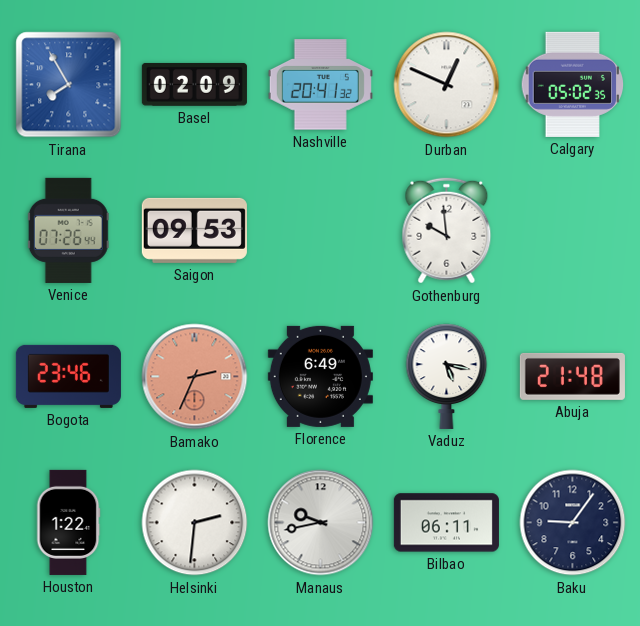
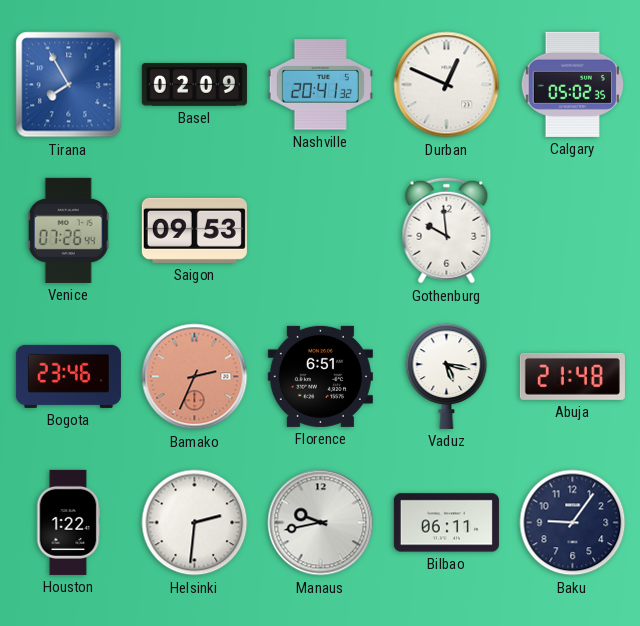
Florence: 6:49 -> 6:51
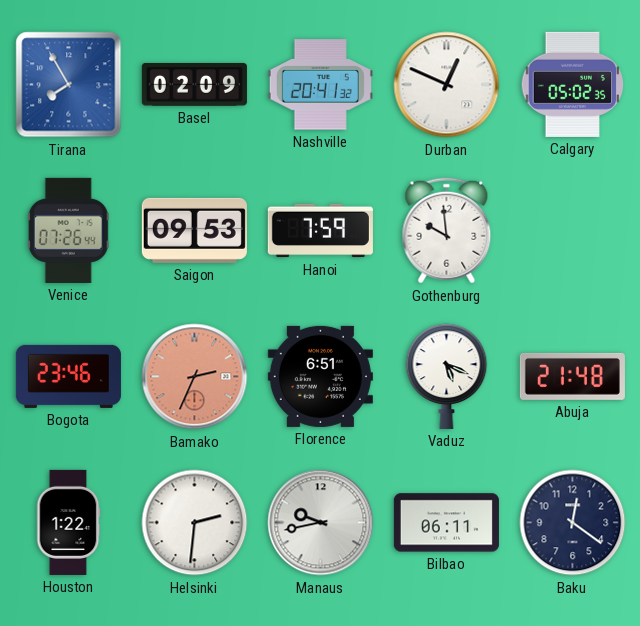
Hanoi: none -> 7:59
Vaduz: 5:17 -> 5:19
Baku: 9:06 -> 12:21
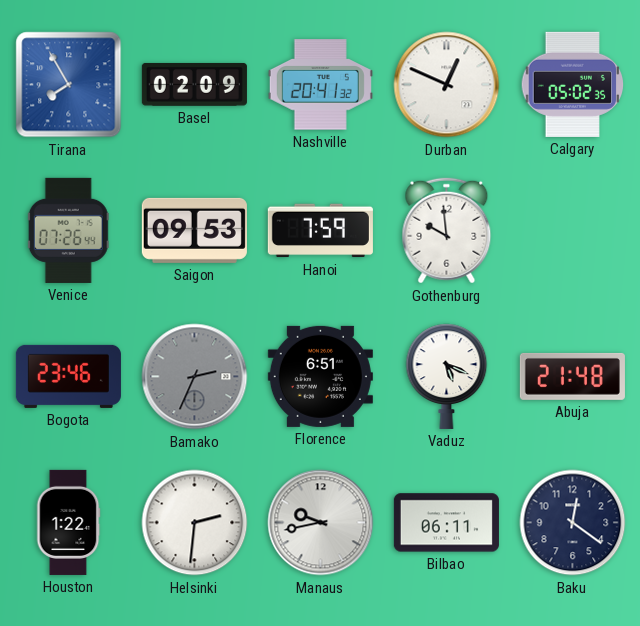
Bamako dial: salmon -> grey
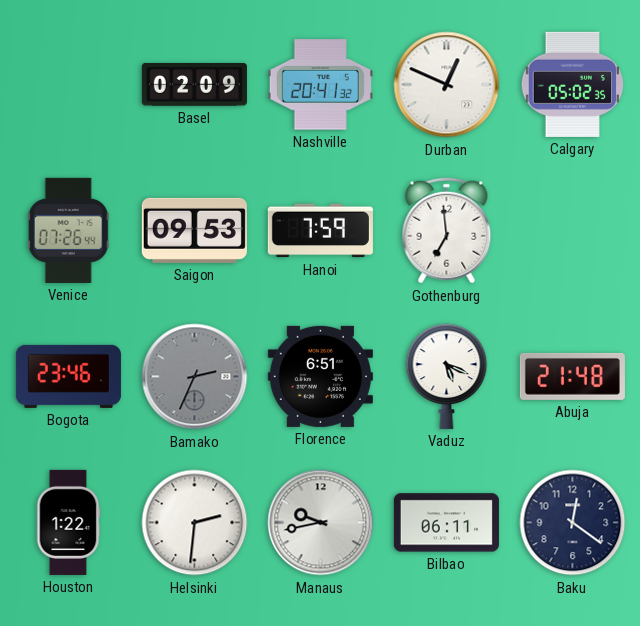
Tirana: 7:55 -> none
Gothenburg: 9:59 -> 6:59
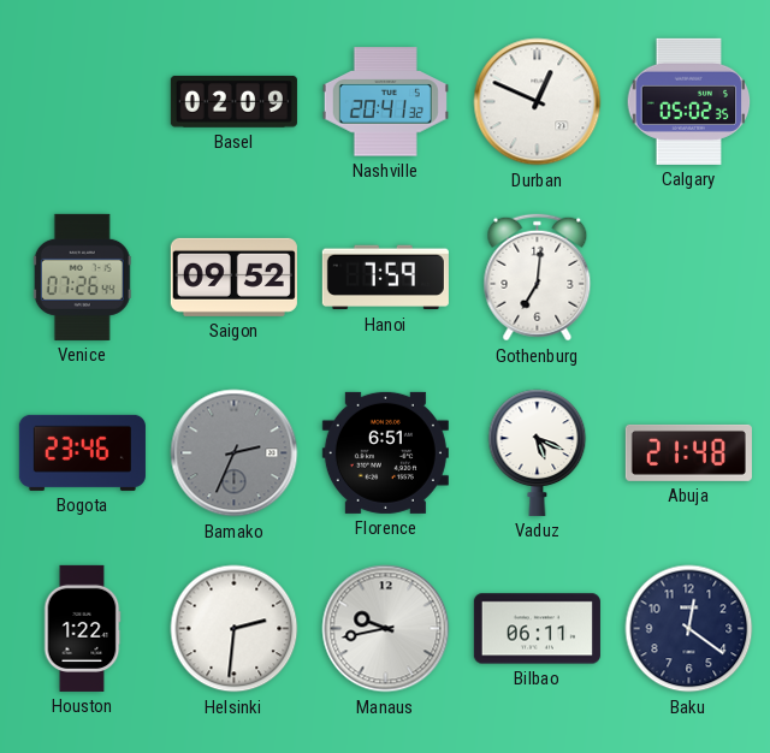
Saigon: 09:53 -> 09:52
Gothenburg: 6:59 -> 7:01
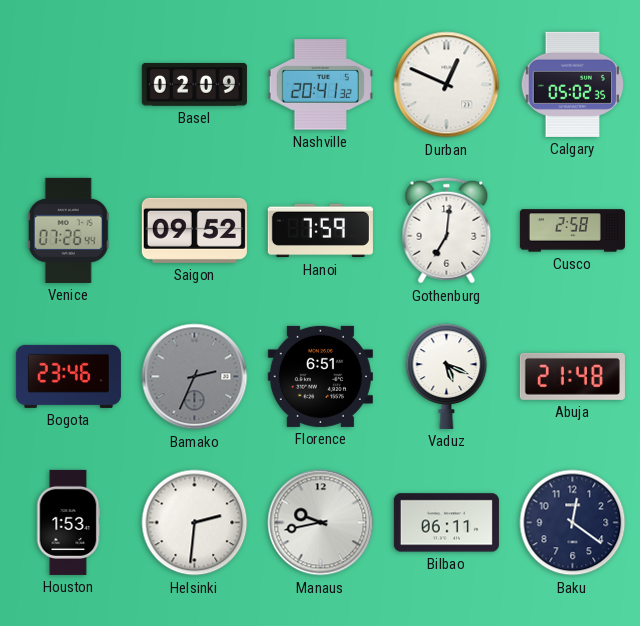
Cusco: none -> 2:58
Houston: 1:22 -> 1:53
